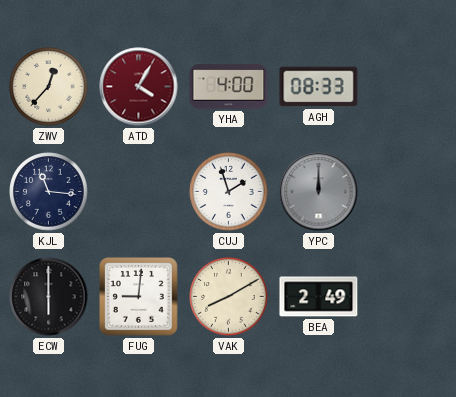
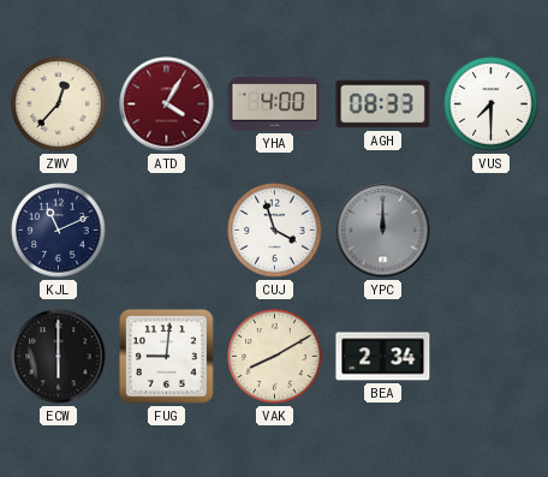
VUS: none -> 7:30
KJL: 11:16 -> 11:11
CUJ: 1:57 -> 3:57
BEA: 2:49 -> 2:34
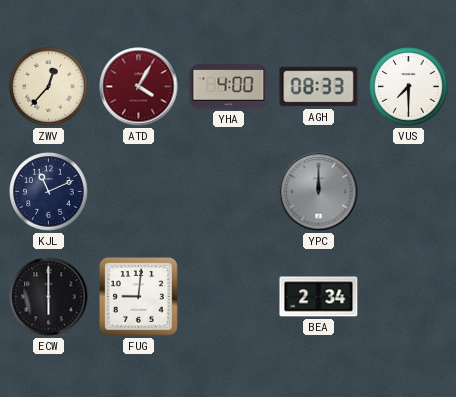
CUJ: 3:57 -> none
VAK: 8:10 -> none
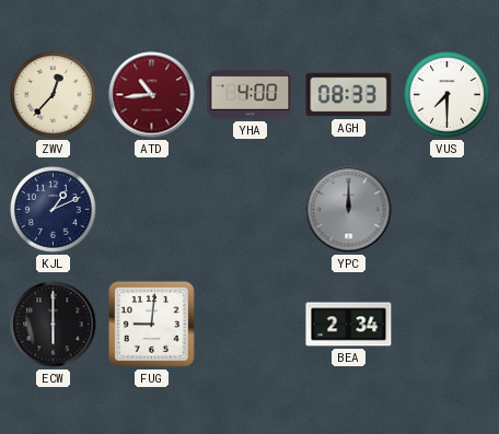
ATD: 4:05 -> 10:44
KJL: 11:11 -> 1:11
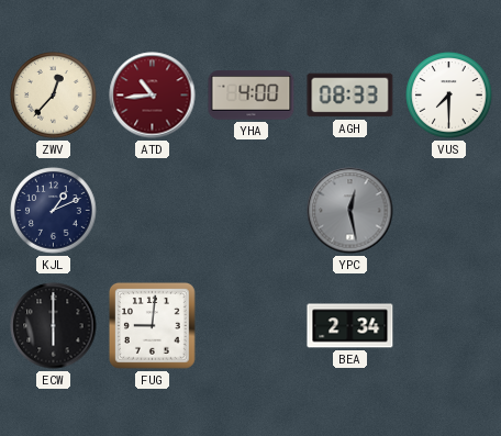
YPC: 12:00 -> 12:28
